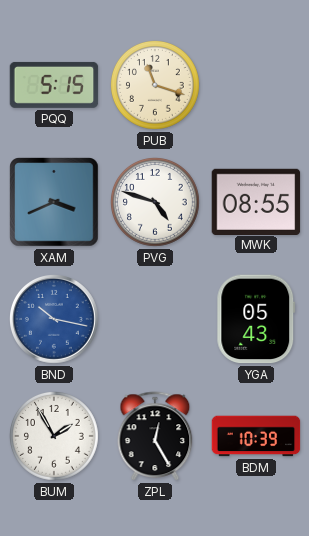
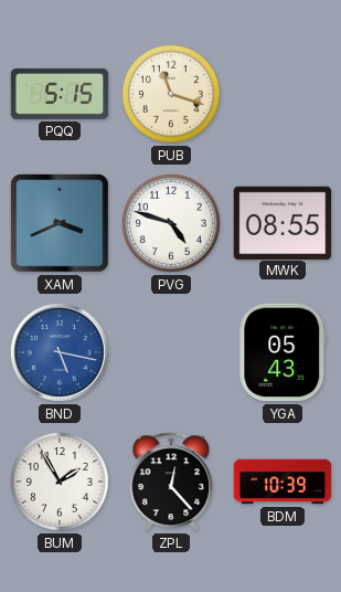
BND: 10:17 -> 5:17
ZPL: 12:25 -> 12:23
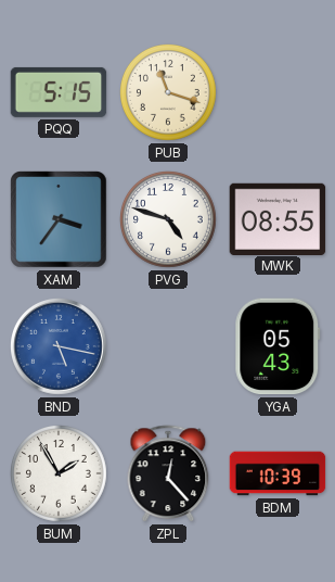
XAM: 3:41 -> 3:36
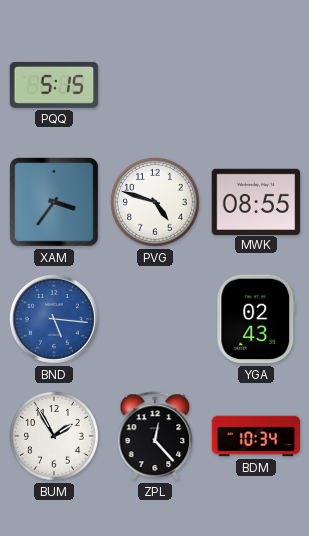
PUB: 11:18 -> none
BND: 5:17 -> 5:16
YGA: 05:43 -> 02:43
BDM: 10:39 -> 10:34
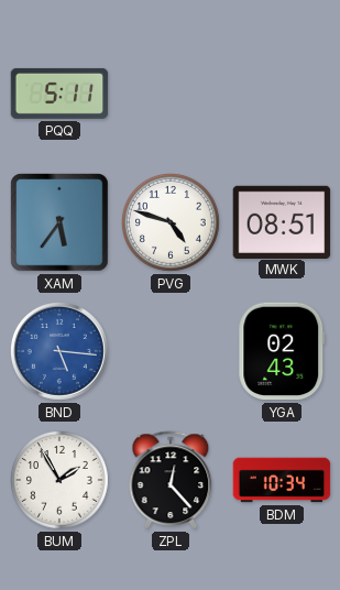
PQQ: 5:15 -> 5:11
XAM: 3:36 -> 5:36
MWK: 08:55 -> 08:51
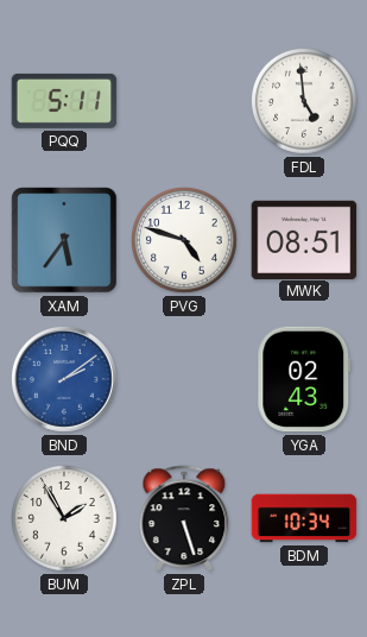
FDL: none -> 4:59
BND: 5:16 -> 2:09
ZPL: 12:23 -> 5:27
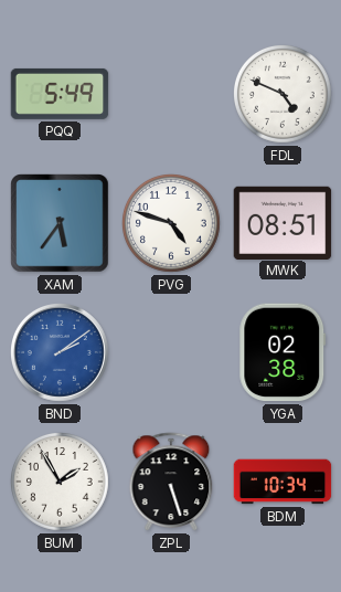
PQQ: 5:11 -> 5:49
FDL: 4:59 -> 4:49
YGA: 02:43 -> 02:38
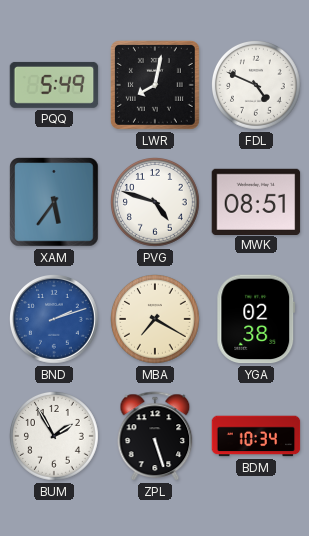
LWR: none -> 8:02
BND: 2:09 -> 2:12
MBA: none -> 7:20
